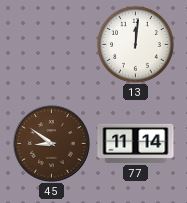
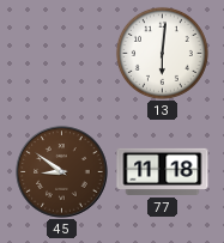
13: 12:01 -> 6:01
77: 11:14 -> 11:18
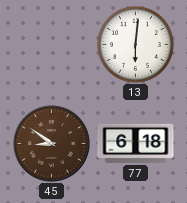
77: 11:18 -> 6:18
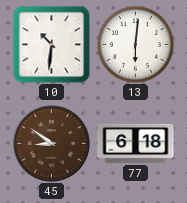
10: none -> 10:31
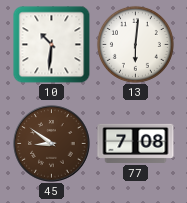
77: 6:18 -> 7:08
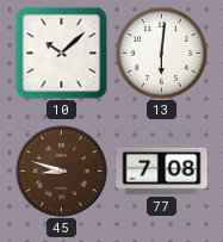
10: 10:31 -> 10:08
45: 8:51 -> 8:48
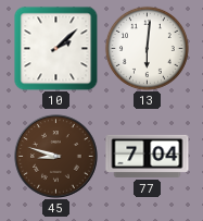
10: 10:08 -> 2:08
77: 7:08 -> 7:04
